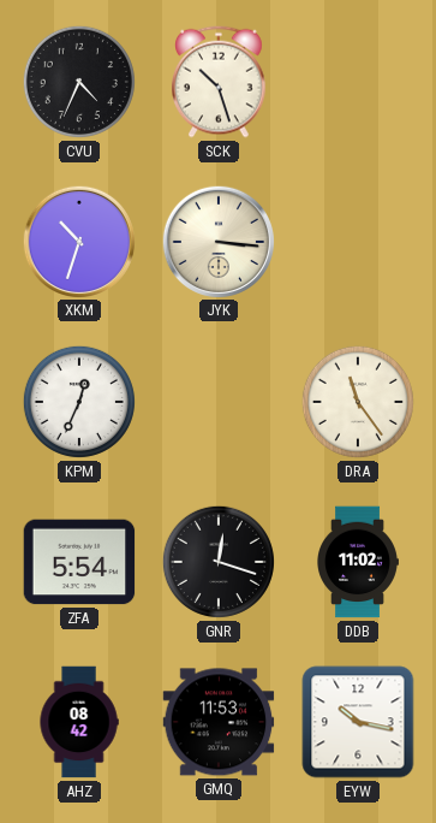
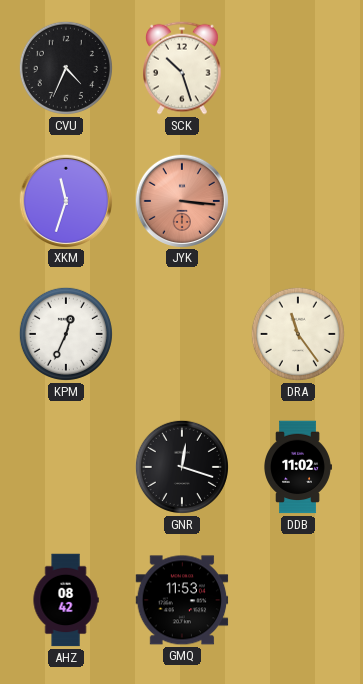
XKM: 10:33 -> 11:33
JYK dial: cream -> salmon
ZFA: 5:54 -> none
EYW: 10:17 -> none
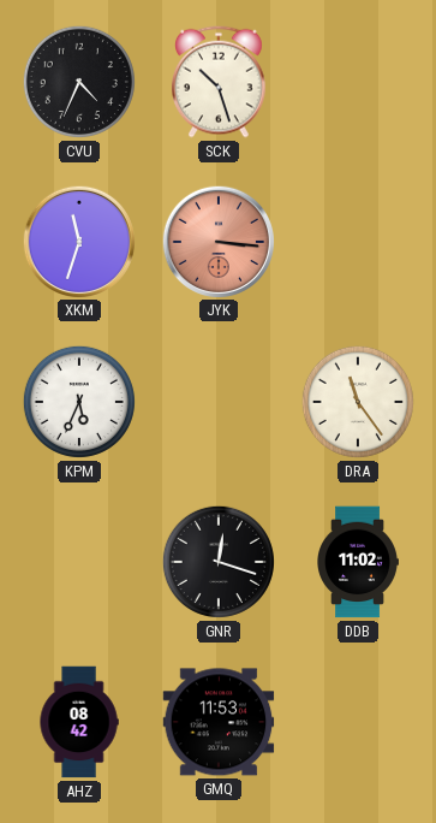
KPM: 12:34 -> 5:34
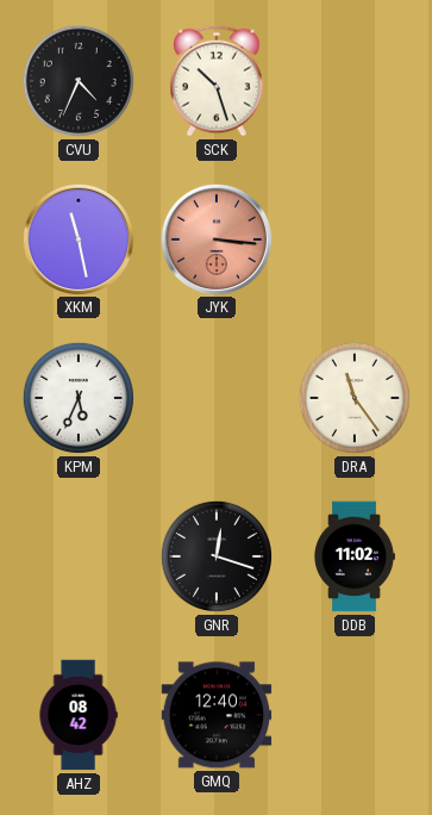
XKM: 11:33 -> 11:28
GMQ: 11:53 -> 12:40
